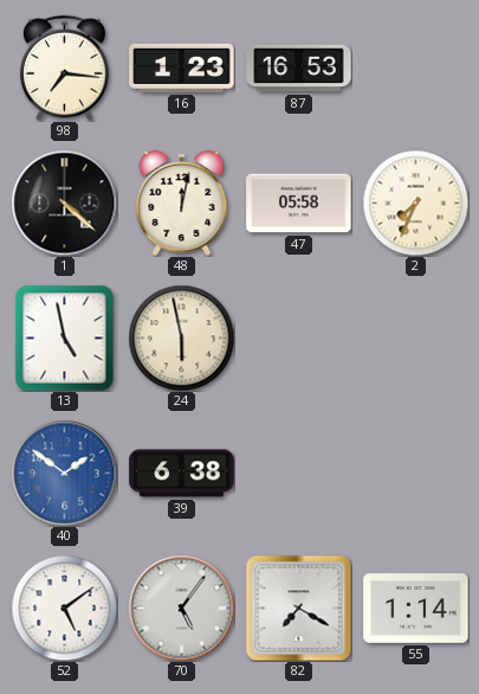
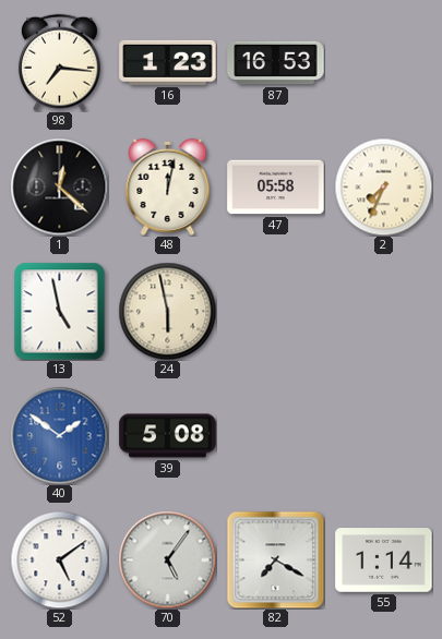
1: 4:22 -> 12:22
39: 6:38 -> 5:08
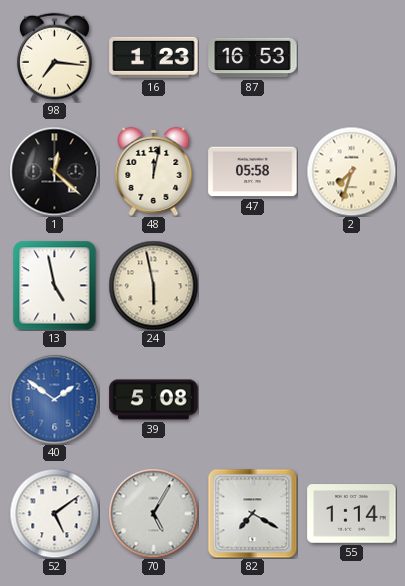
2: 7:34 -> 7:33
70: 5:06 -> 5:05
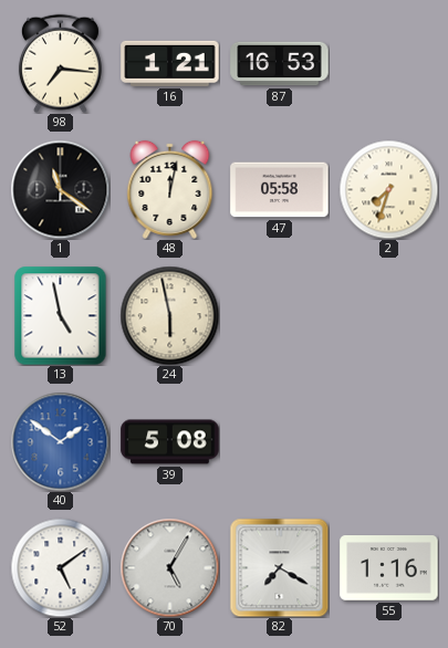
16: 1:23 -> 1:21
1: 12:22 -> 11:21
55: 1:14 -> 1:16
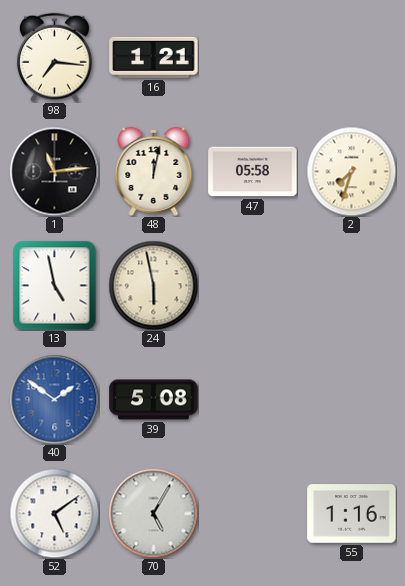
87: 16:53 -> none
1: 11:21 -> 11:14
82: 7:20 -> none
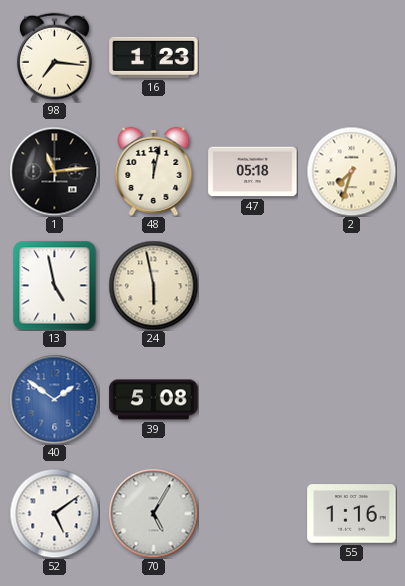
16: 1:21 -> 1:23
47: 05:58 -> 05:18
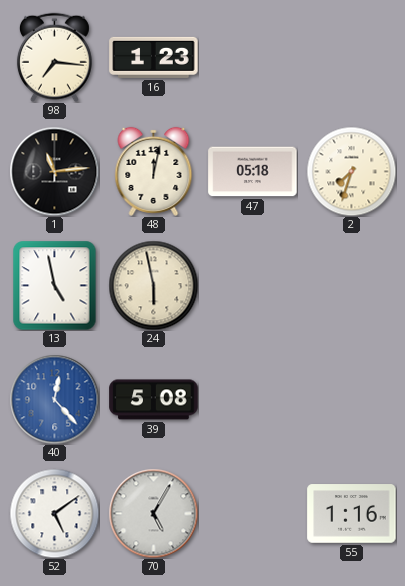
40: 1:51 -> 12:23
